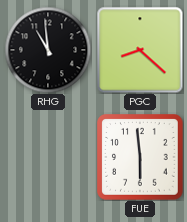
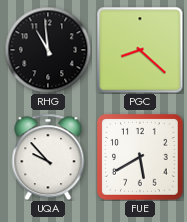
UQA: none -> 9:53
FUE: 5:59 -> 5:40
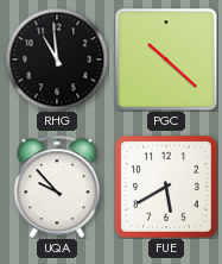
PGC: 8:22 -> 10:22
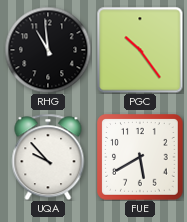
PGC: 10:22 -> 10:24
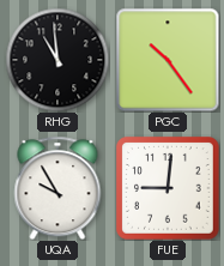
UQA: 9:53 -> 9:55
FUE: 5:40 -> 9:01
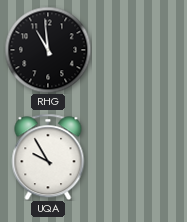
PGC: 10:24 -> none
FUE: 9:01 -> none
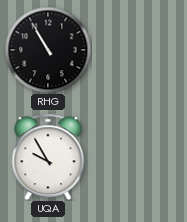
RHG: 10:59 -> 10:55
